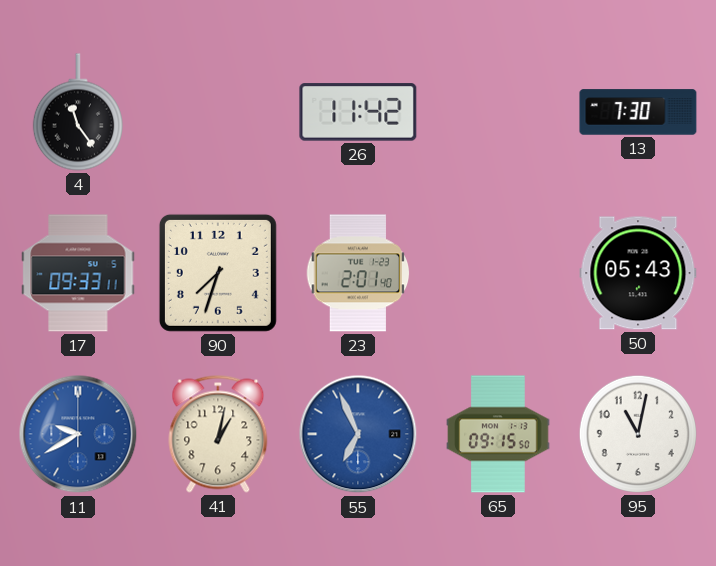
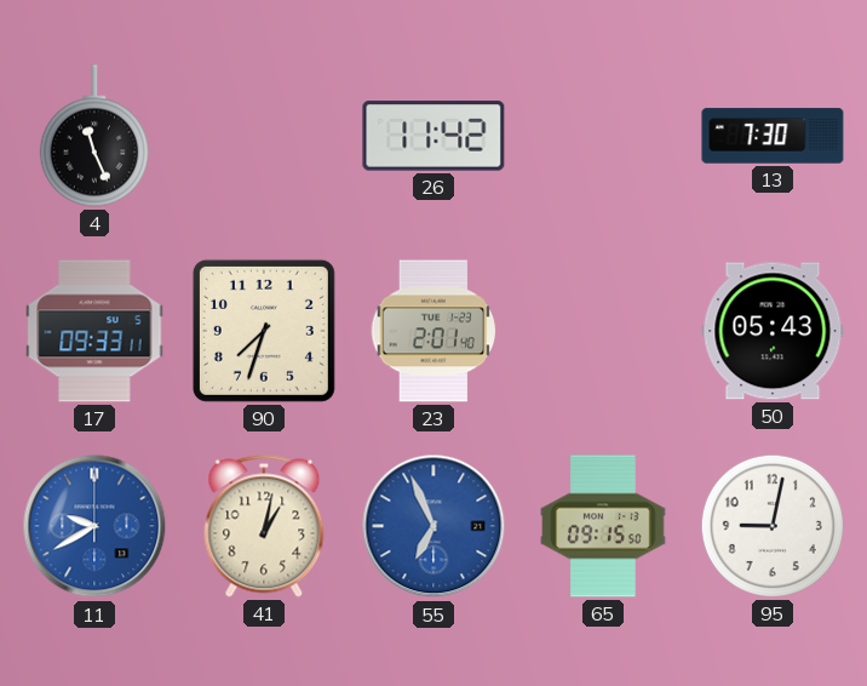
4: 11:24 -> 11:26
95: 11:02 -> 9:02
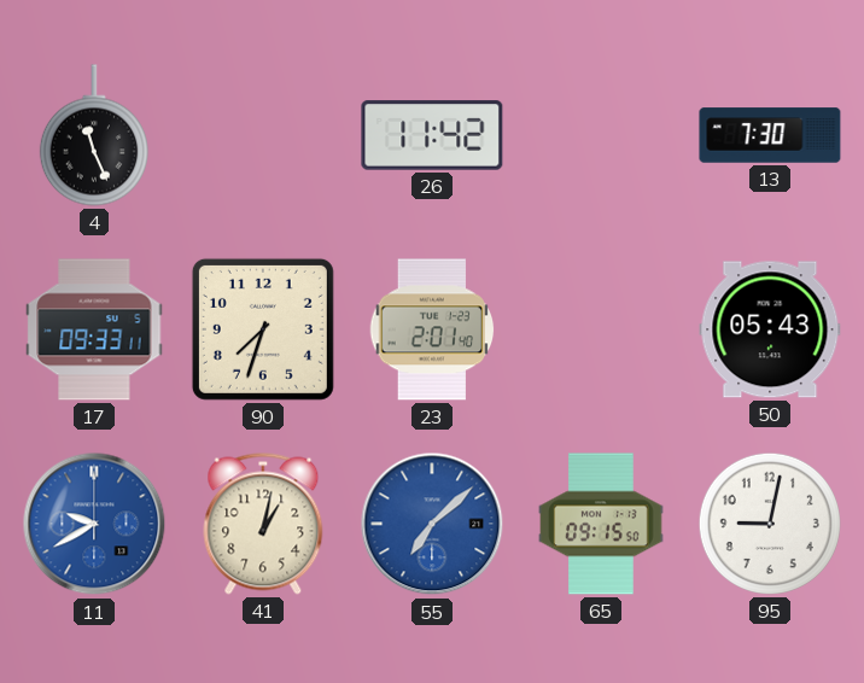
55: 6:56 -> 7:08
